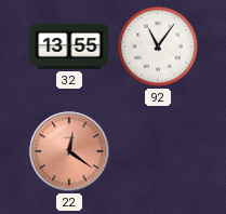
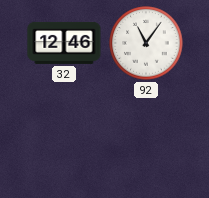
32: 13:55 -> 12:46
22: 12:21 -> none
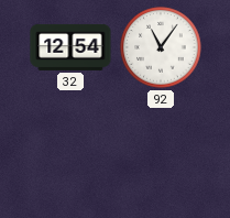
32: 12:46 -> 12:54
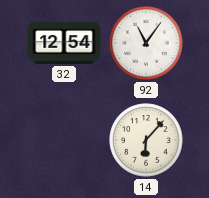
14: none -> 6:07
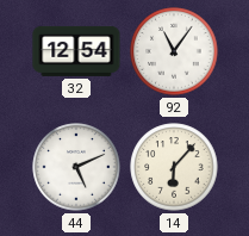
44: none -> 5:11
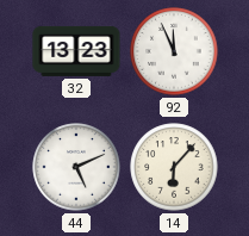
32: 12:54 -> 13:23
92: 11:06 -> 11:56
